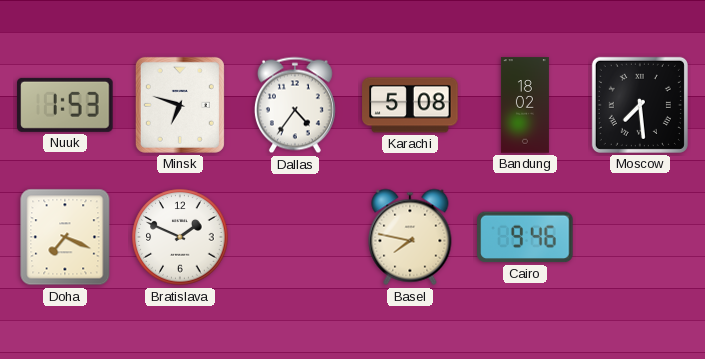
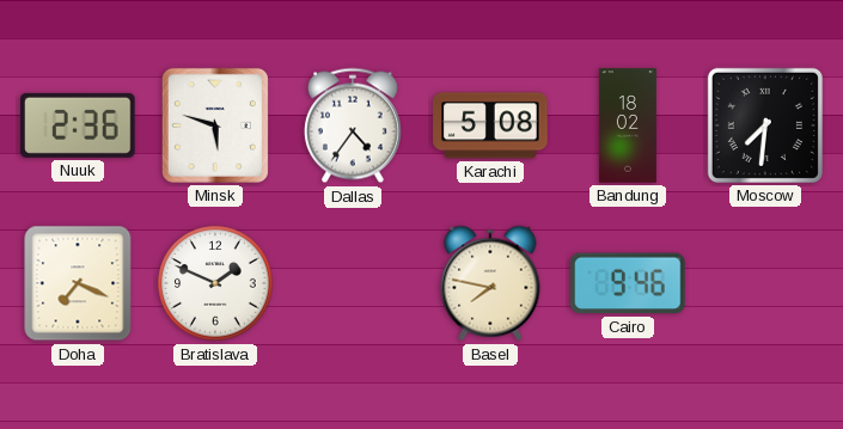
Nuuk: 1:53 -> 2:36
Minsk: 6:48 -> 5:48
Moscow: 7:29 -> 7:31
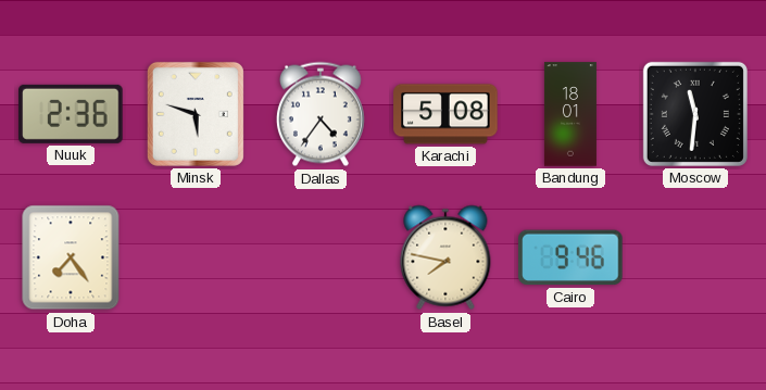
Bandung: 18:02 -> 18:01
Moscow: 7:31 -> 11:31
Doha: 7:19 -> 7:24
Bratislava: 1:49 -> none
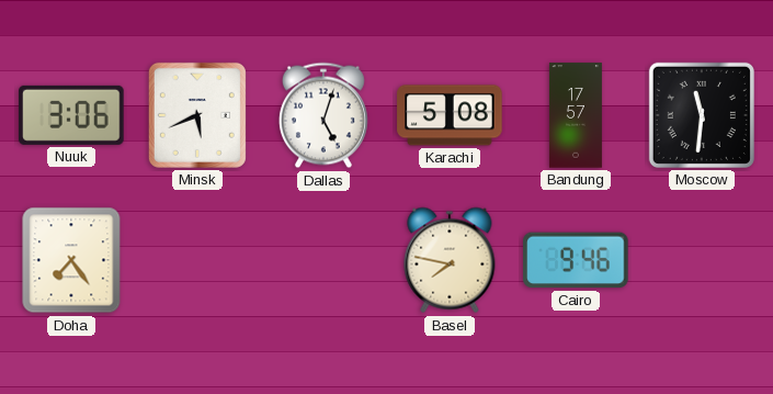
Nuuk: 2:36 -> 3:06
Minsk: 5:48 -> 5:41
Dallas: 4:36 -> 5:03
Bandung: 18:01 -> 17:57
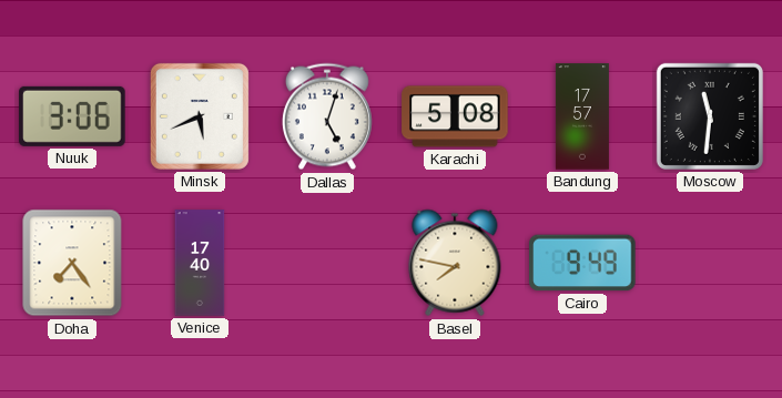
Venice: none -> 17:40
Cairo: 9:46 -> 9:49
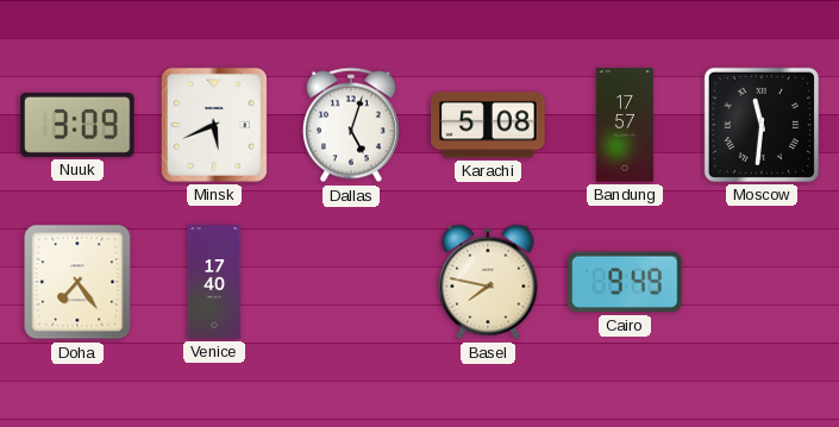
Nuuk: 3:06 -> 3:09
